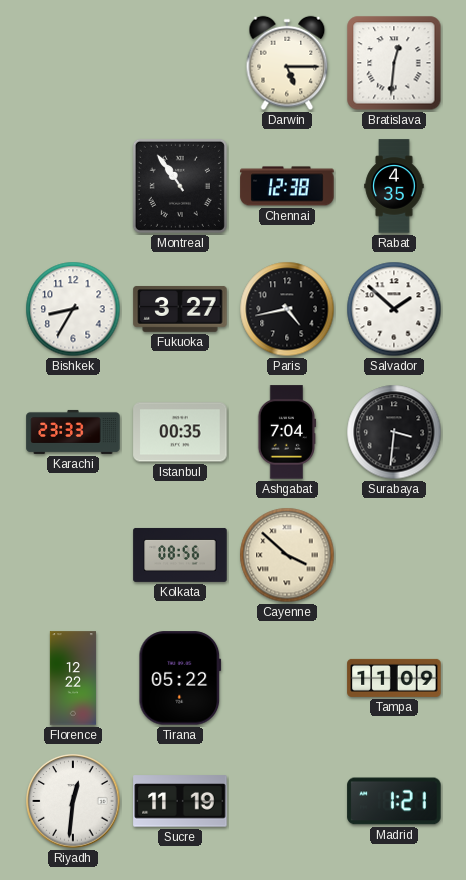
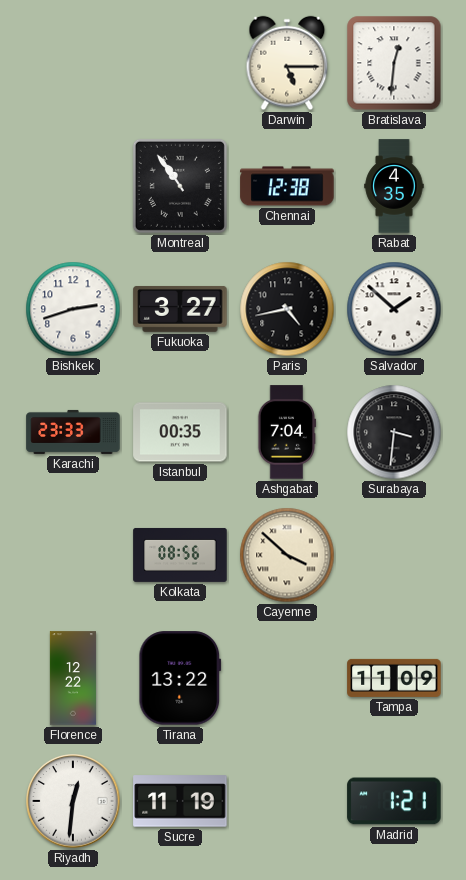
Bishkek: 8:35 -> 2:42
Tirana: 05:22 -> 13:22
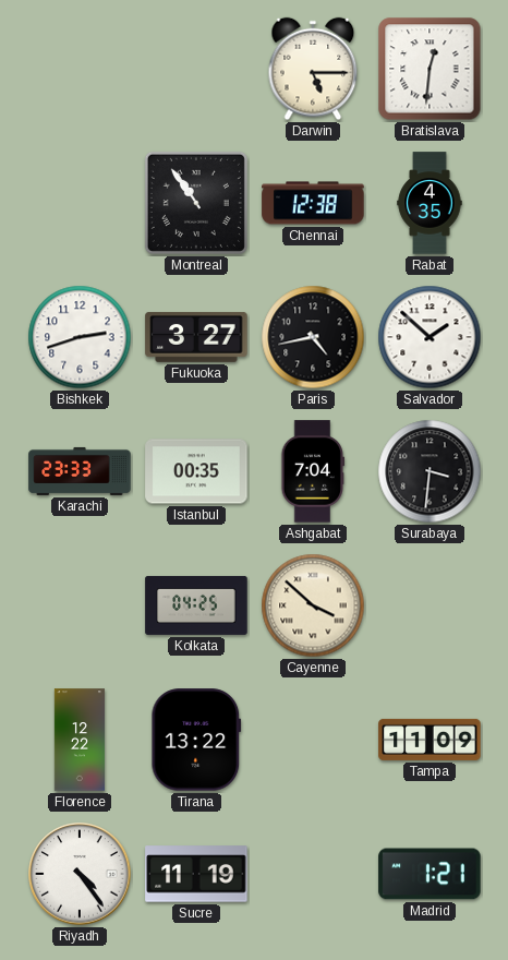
Kolkata: 08:56 -> 04:25
Riyadh: 12:31 -> 4:24
